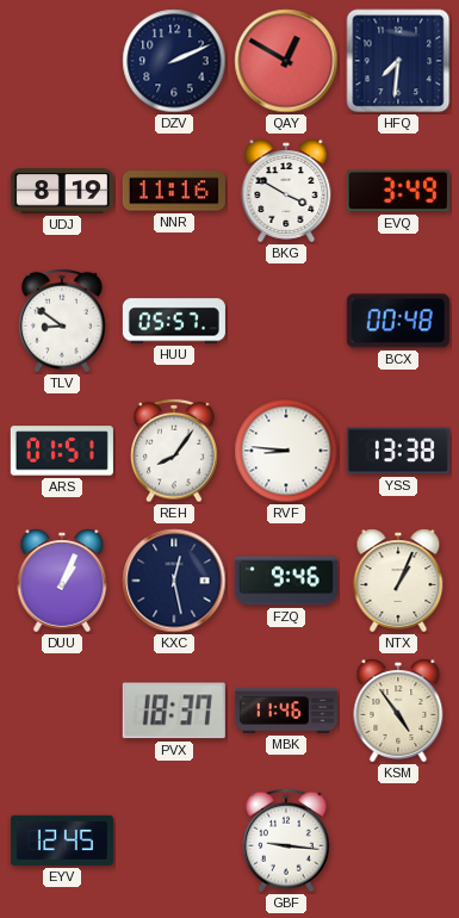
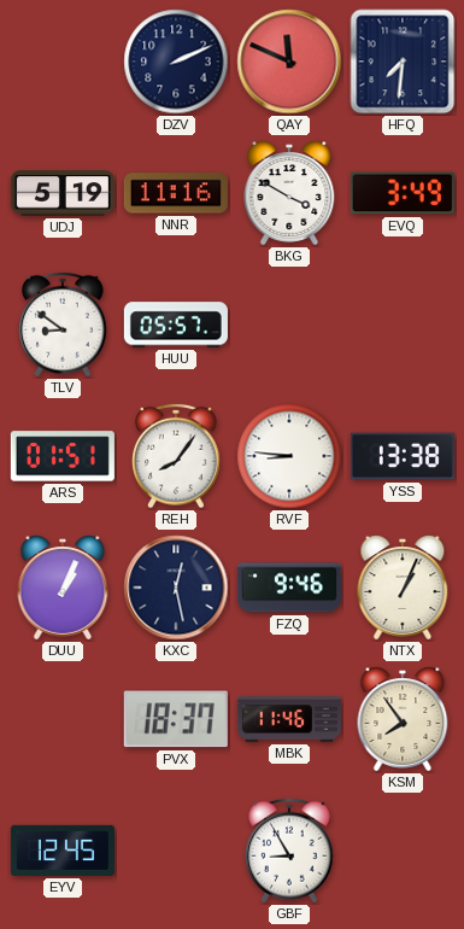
QAY: 12:50 -> 11:49
UDJ: 8:19 -> 5:19
BCX: 00:48 -> none
KSM: 4:54 -> 7:54
GBF: 9:16 -> 8:55
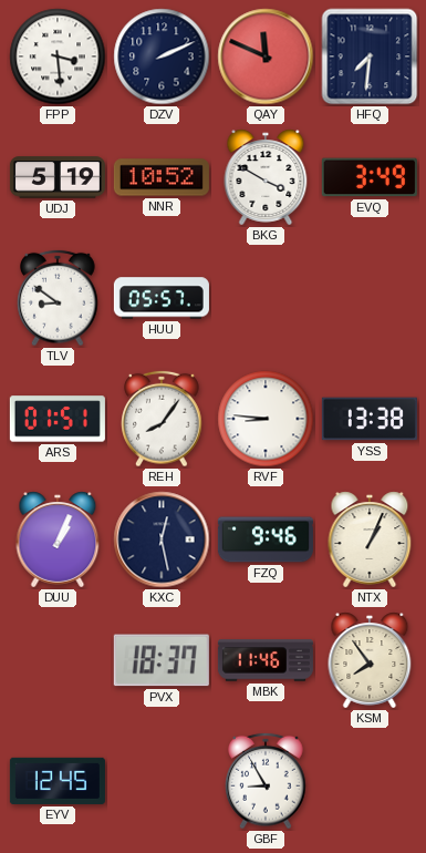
FPP: none -> 3:29
NNR: 11:16 -> 10:52
